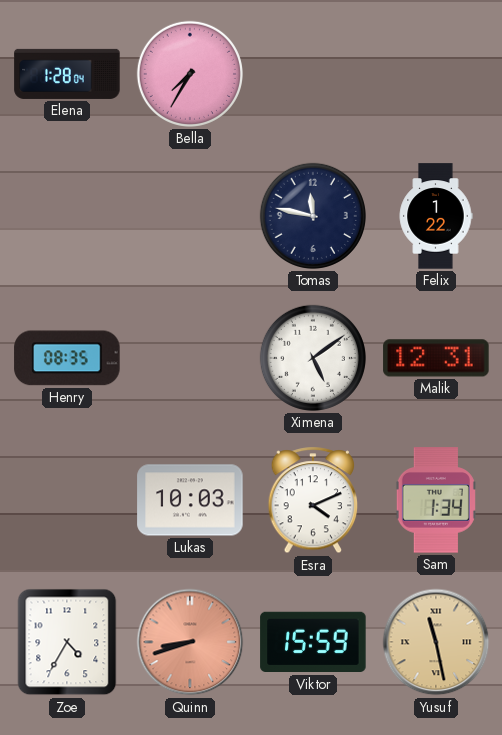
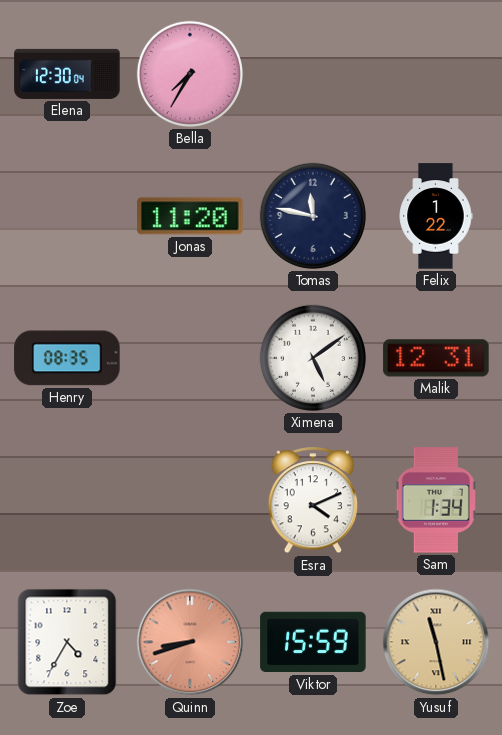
Elena: 1:28 -> 12:30
Jonas: none -> 11:20
Lukas: 10:03 -> none
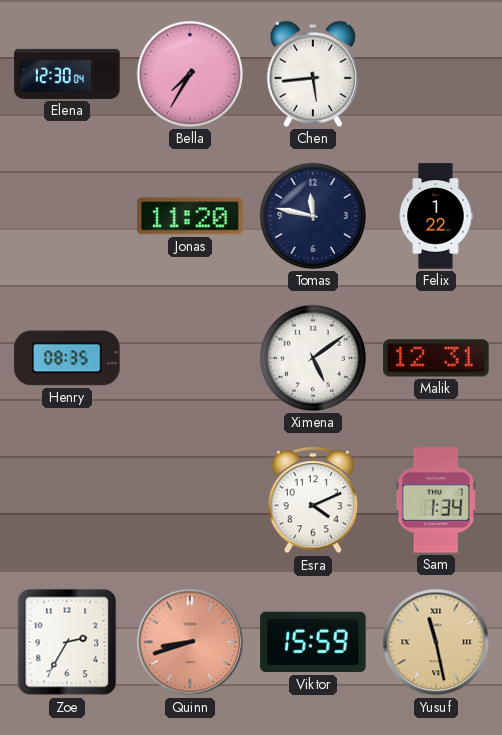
Chen: none -> 5:44
Zoe: 4:35 -> 2:35
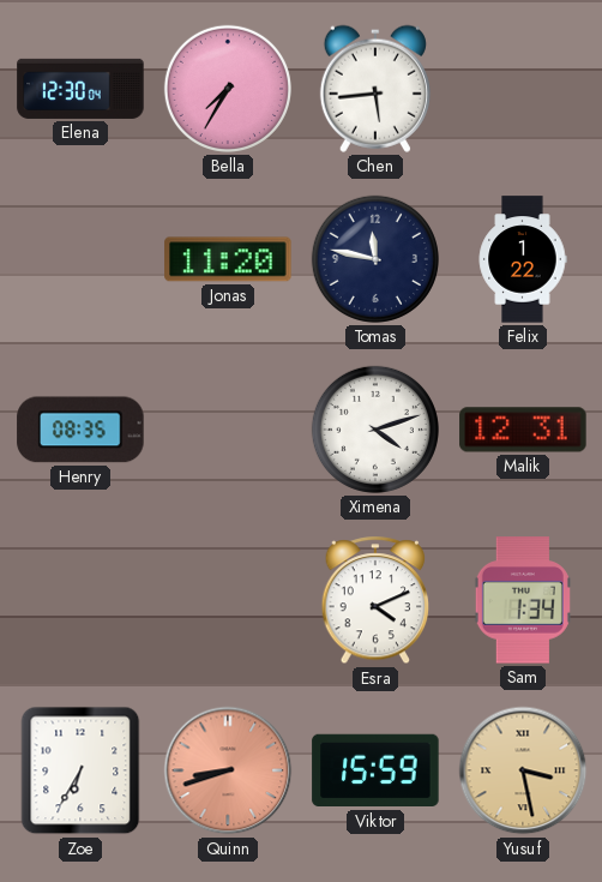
Ximena: 5:09 -> 4:12
Zoe: 2:35 -> 6:35
Yusuf: 11:28 -> 3:28
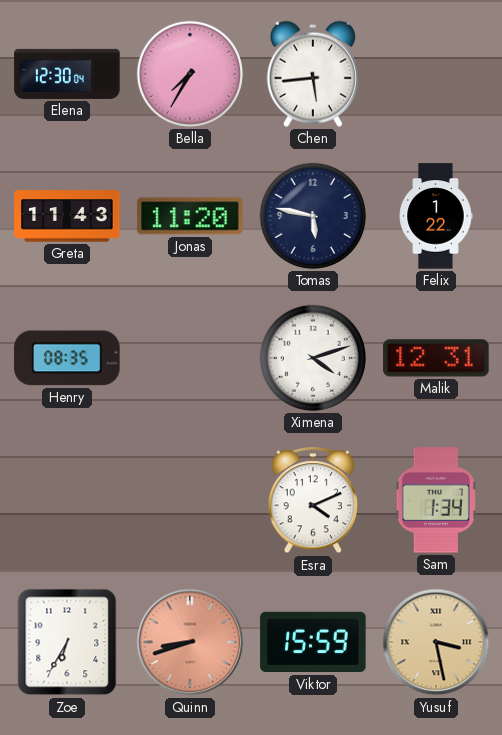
Greta: none -> 11:43
Tomas: 11:47 -> 5:47
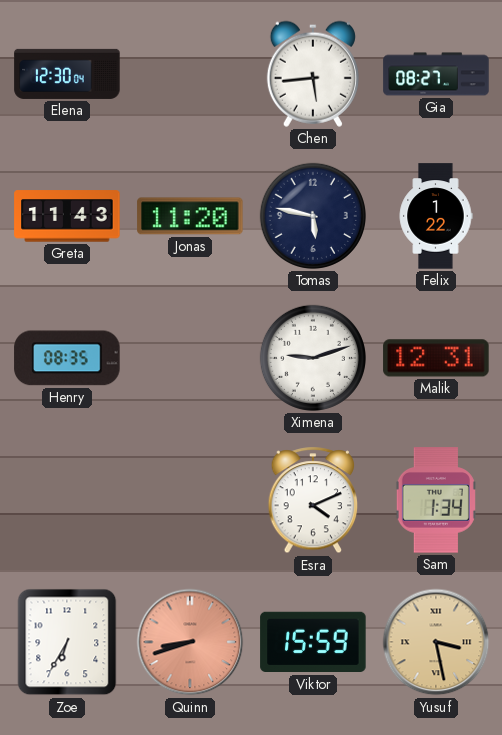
Bella: 7:35 -> none
Gia: none -> 08:27
Ximena: 4:12 -> 9:12
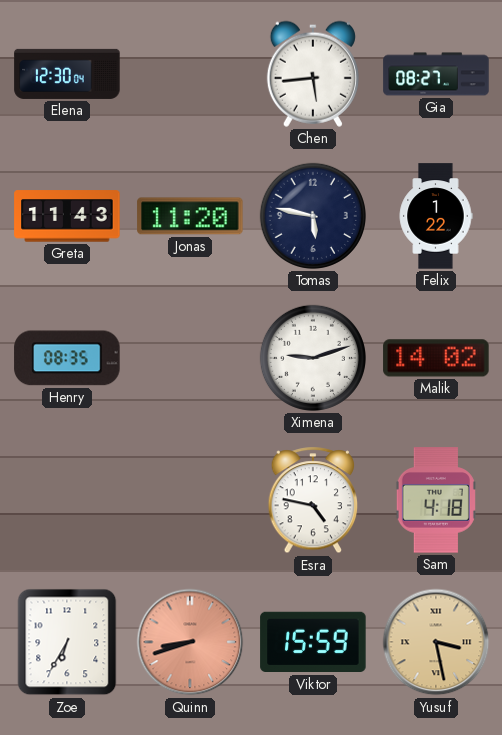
Malik: 12:31 -> 14:02
Esra: 4:11 -> 4:47
Sam: 1:34 -> 4:18
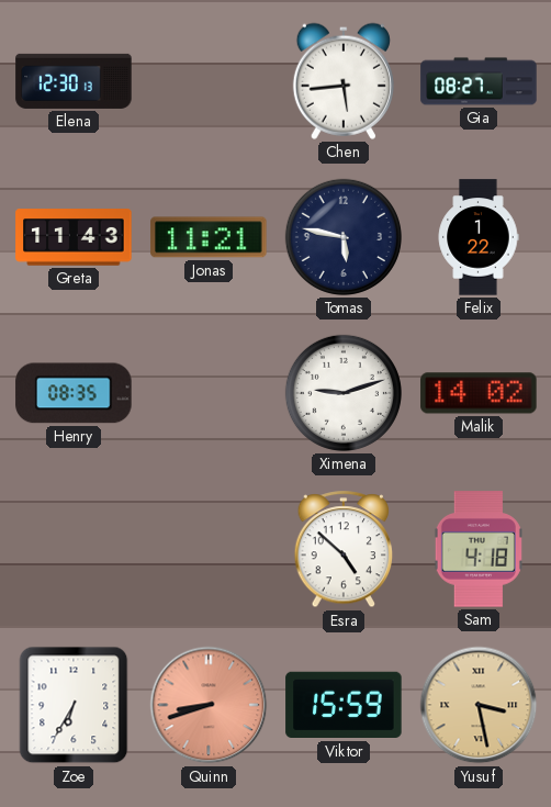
Elena: 12:30:04 -> 12:30:13
Jonas: 11:20 -> 11:21
Esra: 4:47 -> 4:52
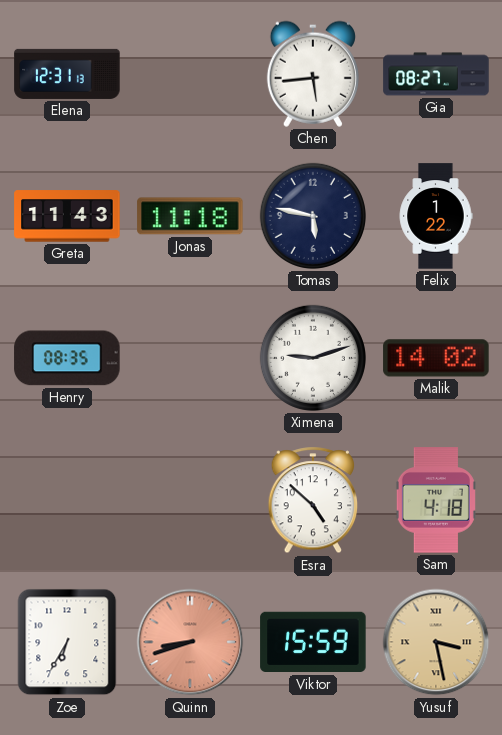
Elena: 12:30 -> 12:31
Jonas: 11:21 -> 11:18
